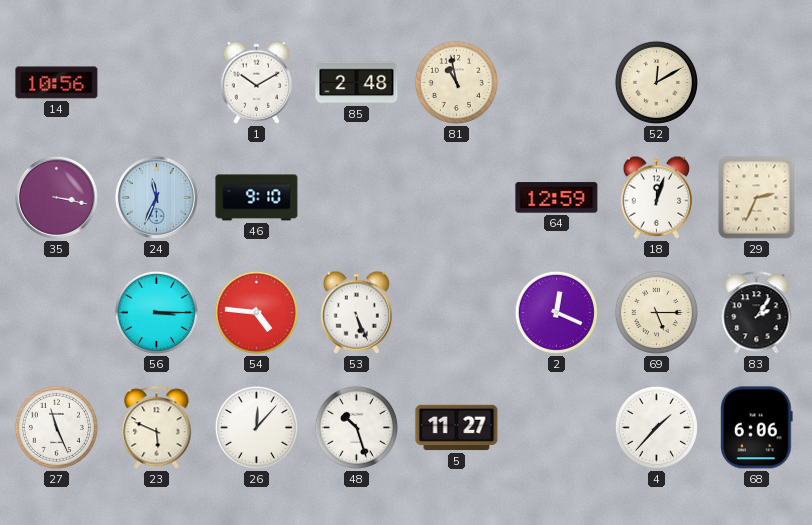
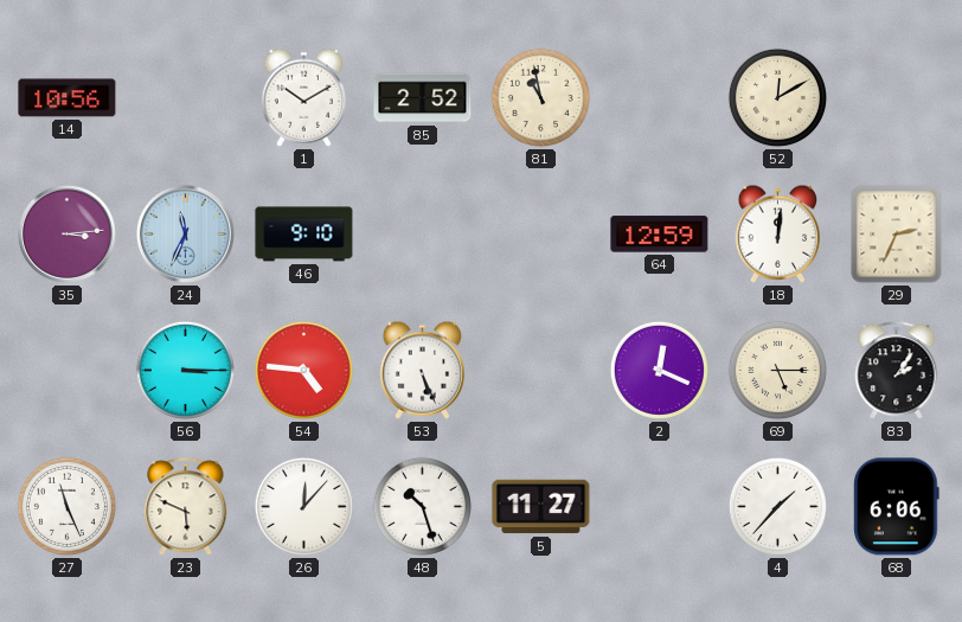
85: 2:48 -> 2:52
35: 3:17 -> 3:14
18: 12:03 -> 12:01
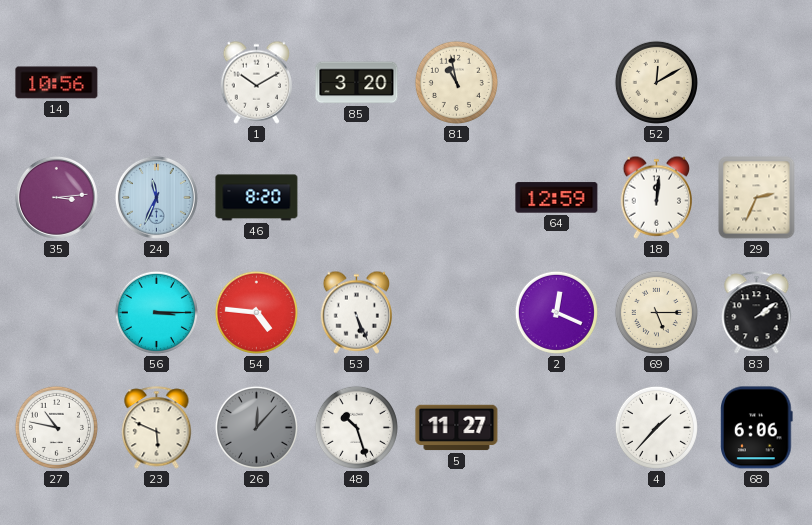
85: 2:52 -> 3:20
46: 9:10 -> 8:20
83: 2:06 -> 2:09
27: 11:26 -> 10:47
26 dial: white -> grey
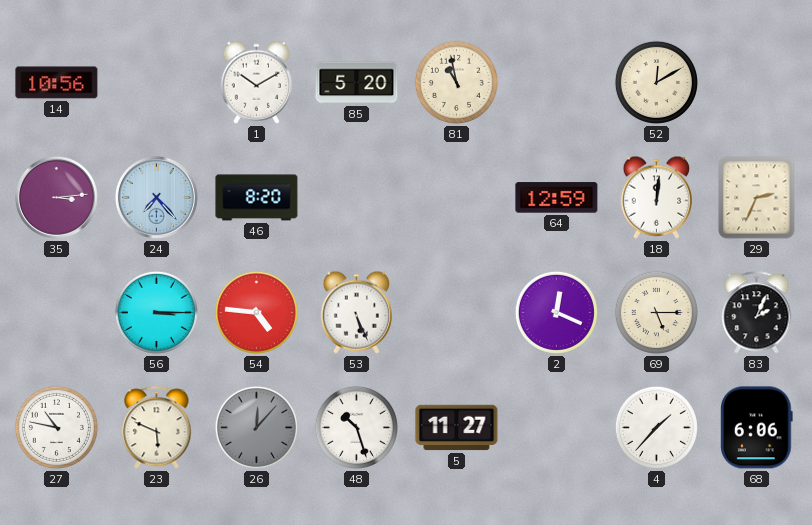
85: 3:20 -> 5:20
24: 11:34 -> 7:23
83: 2:09 -> 2:04
